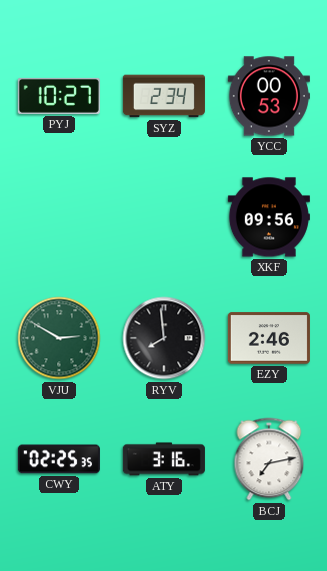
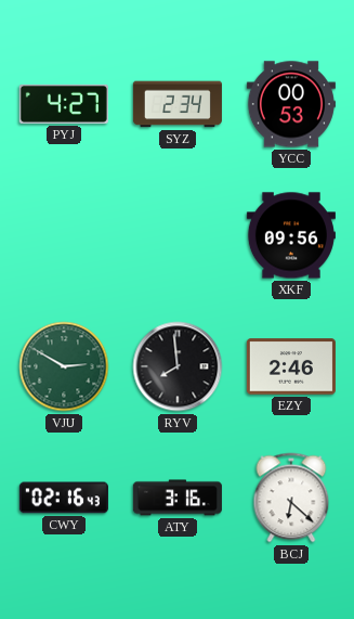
PYJ: 10:27 -> 4:27
CWY: 02:25 -> 02:16
BCJ: 7:13 -> 6:22
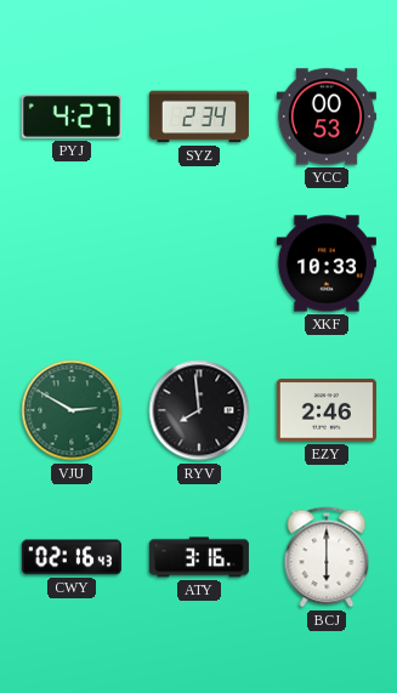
XKF: 09:56 -> 10:33
BCJ: 6:22 -> 6:00
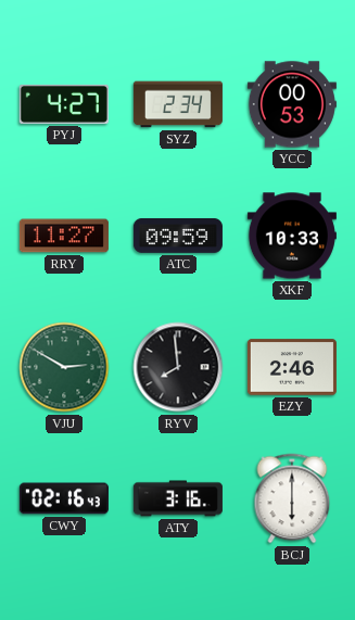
RRY: none -> 11:27
ATC: none -> 09:59
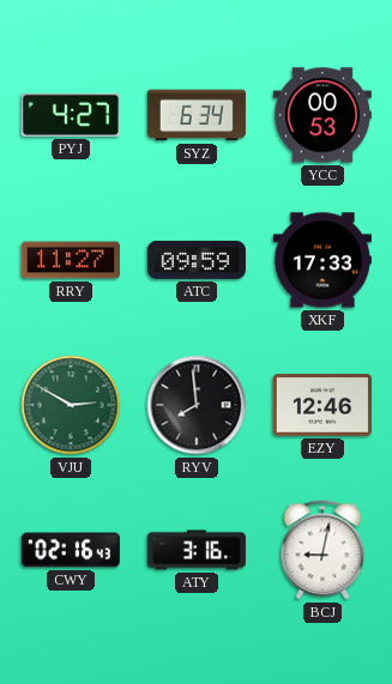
SYZ: 2:34 -> 6:34
XKF: 10:33 -> 17:33
EZY: 2:46 -> 12:46
BCJ: 6:00 -> 9:02
